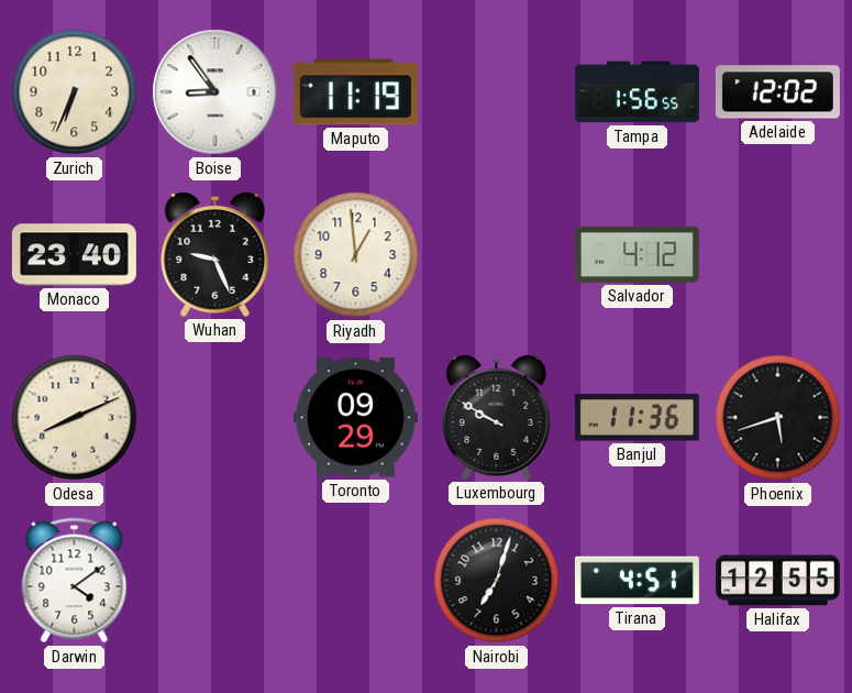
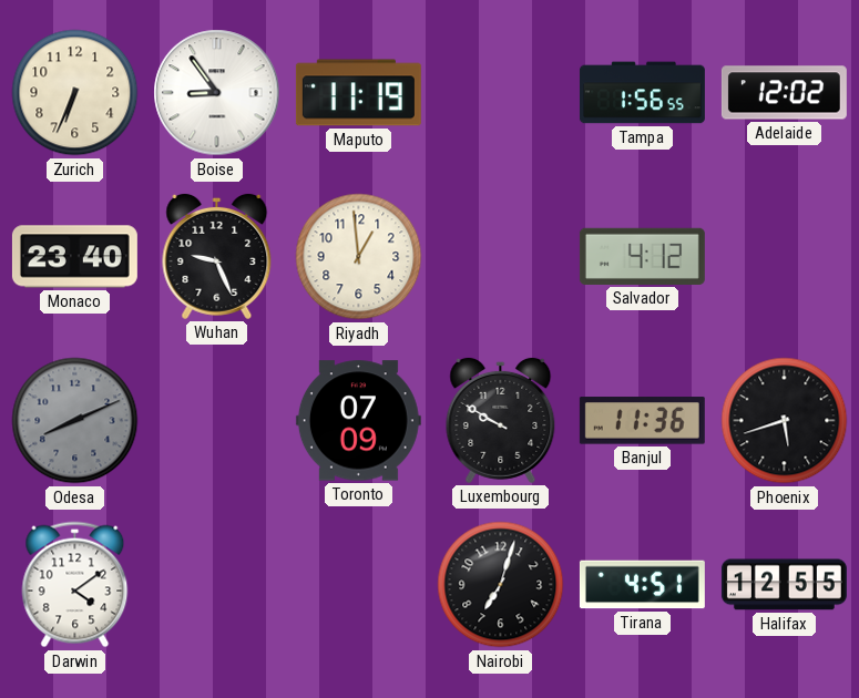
Odesa dial: cream -> grey
Toronto: 09:29 -> 07:09
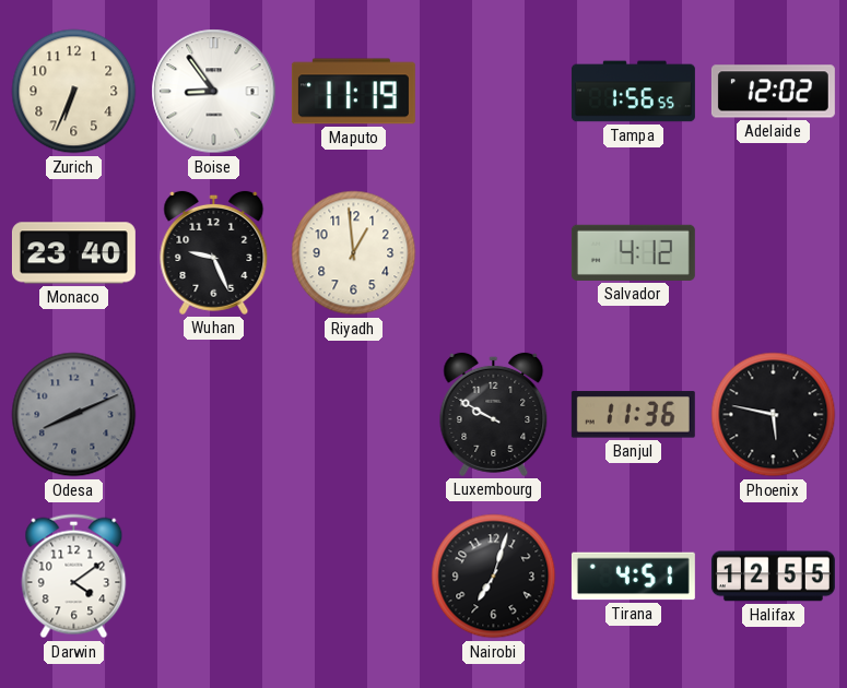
Toronto: 07:09 -> none
Phoenix: 5:42 -> 5:47
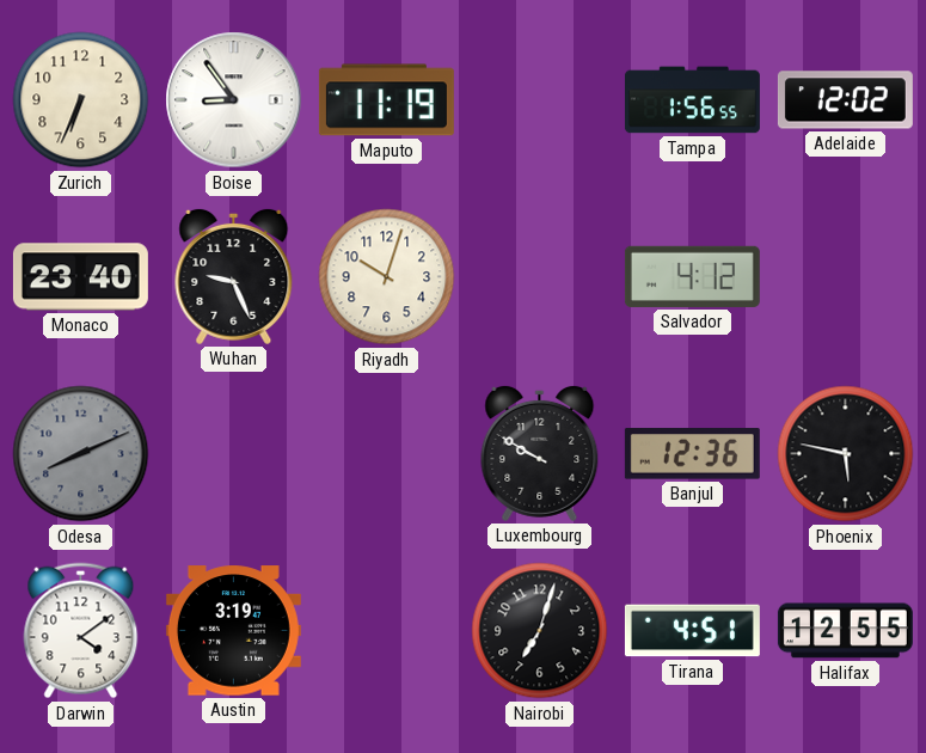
Riyadh: 12:59 -> 10:03
Banjul: 11:36 -> 12:36
Austin: none -> 3:19
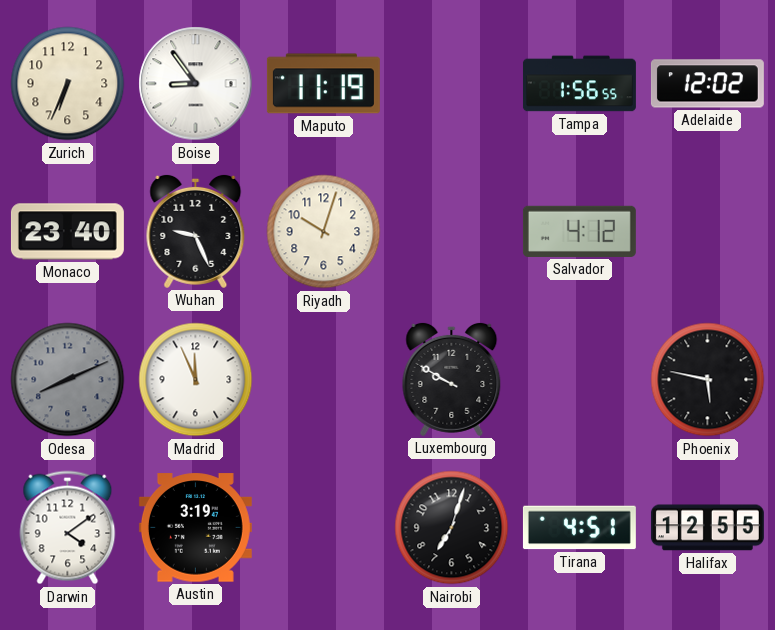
Madrid: none -> 11:56
Banjul: 12:36 -> none
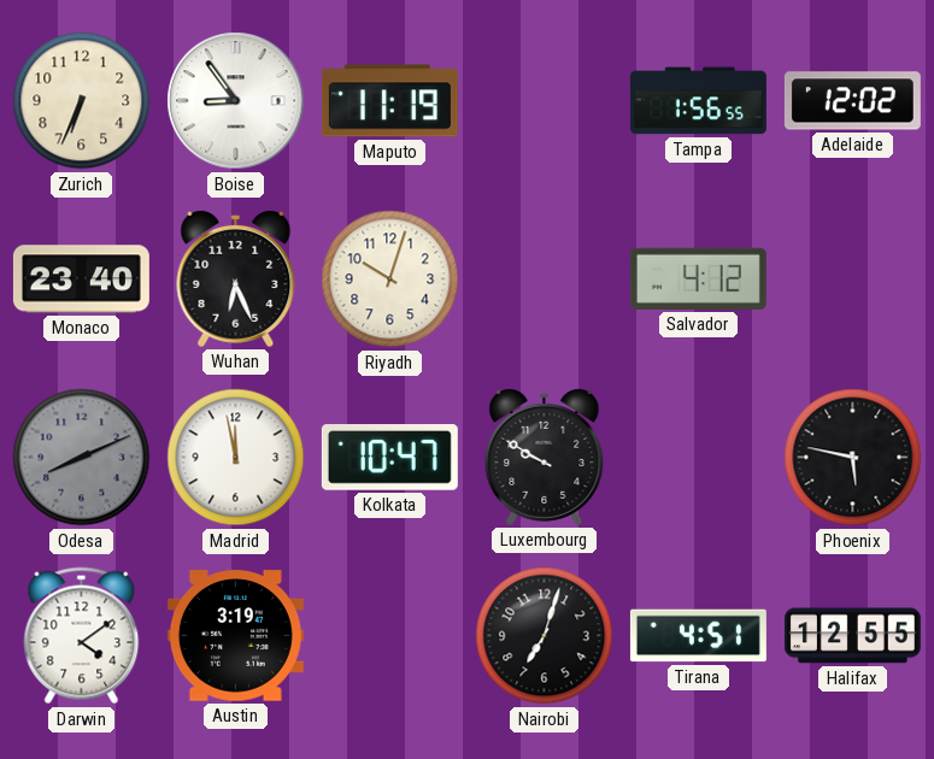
Wuhan: 9:26 -> 6:26
Madrid: 11:56 -> 11:58
Kolkata: none -> 10:47
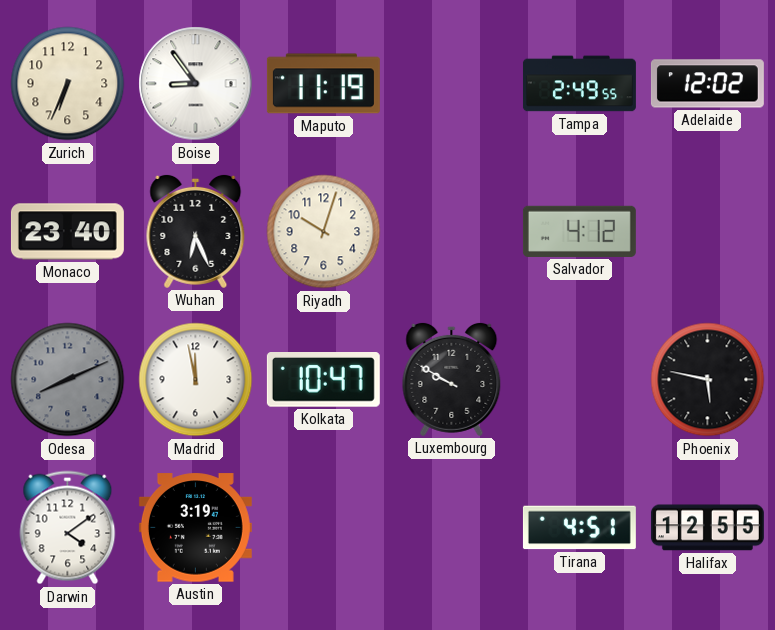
Tampa: 1:56 -> 2:49
Nairobi: 7:03 -> none
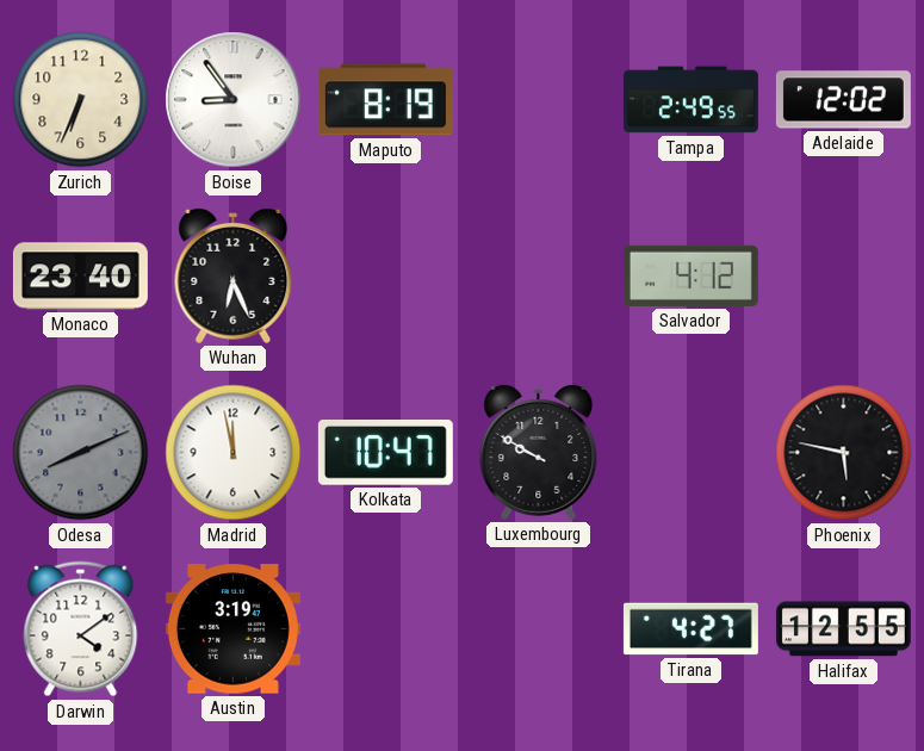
Maputo: 11:19 -> 8:19
Riyadh: 10:03 -> none
Tirana: 4:51 -> 4:27
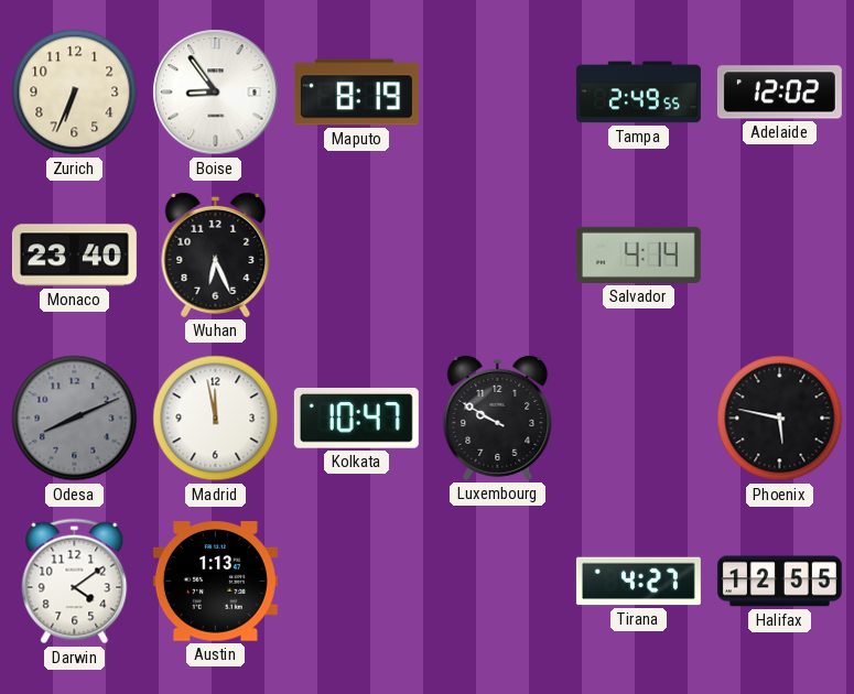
Salvador: 4:12 -> 4:14
Austin: 3:19 -> 1:13
